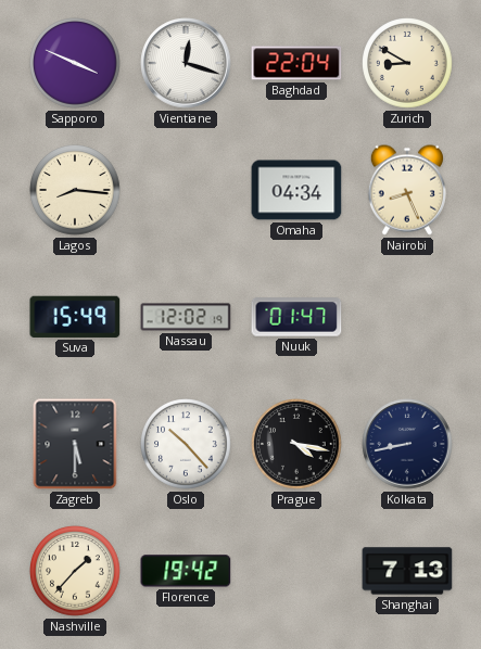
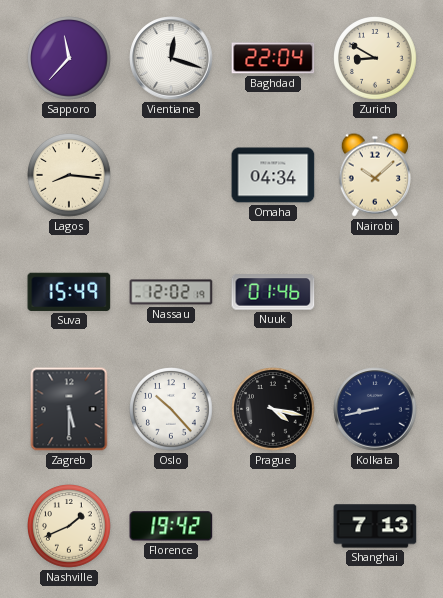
Sapporo: 3:49 -> 11:37
Nairobi: 8:26 -> 10:08
Nuuk: 01:47 -> 01:46
Nashville: 1:37 -> 1:41
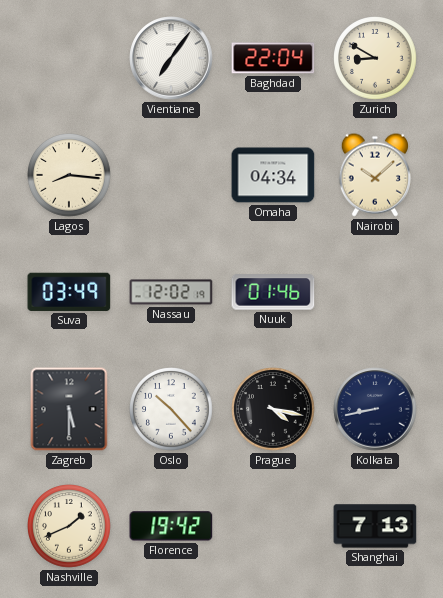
Sapporo: 11:37 -> none
Vientiane: 12:18 -> 7:06
Suva: 15:49 -> 03:49
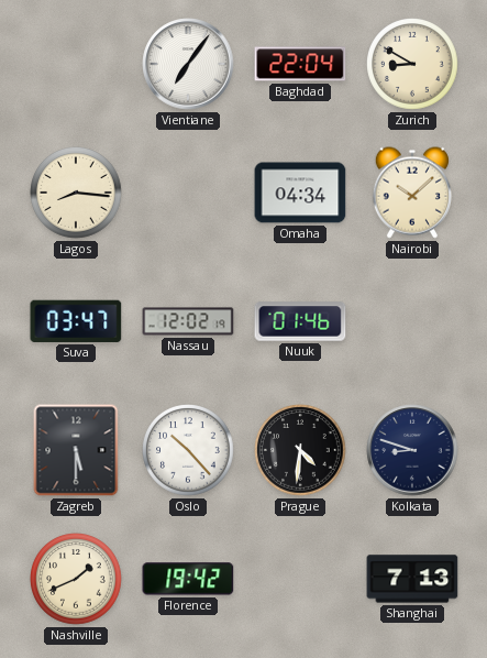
Suva: 03:49 -> 03:47
Prague: 4:17 -> 4:31
Kolkata: 8:43 -> 8:48
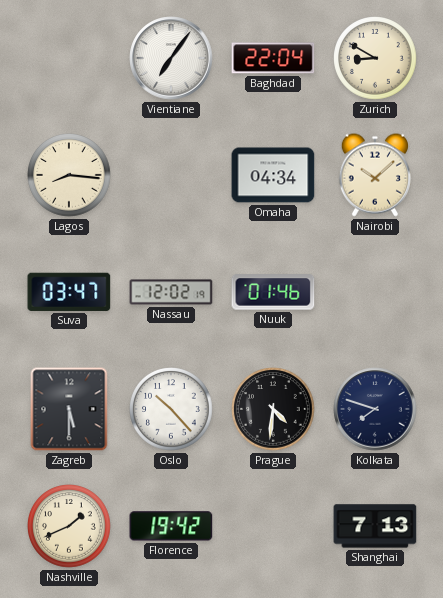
Kolkata: 8:48 -> 7:48
